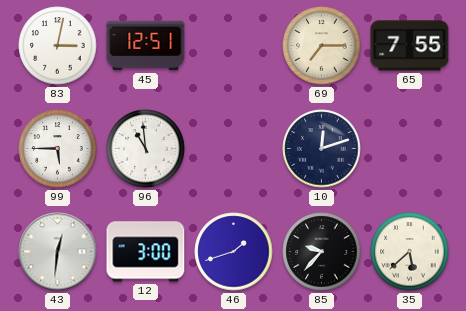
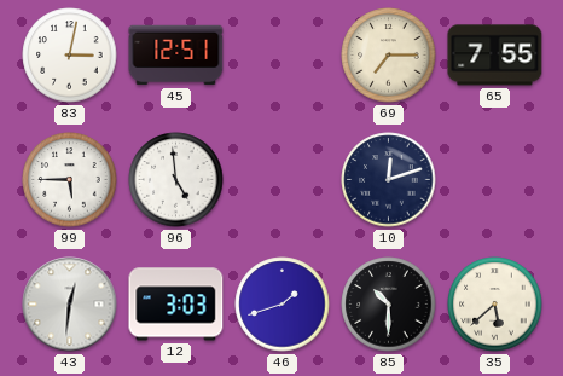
96: 10:59 -> 4:59
12: 3:00 -> 3:03
85: 9:37 -> 10:30
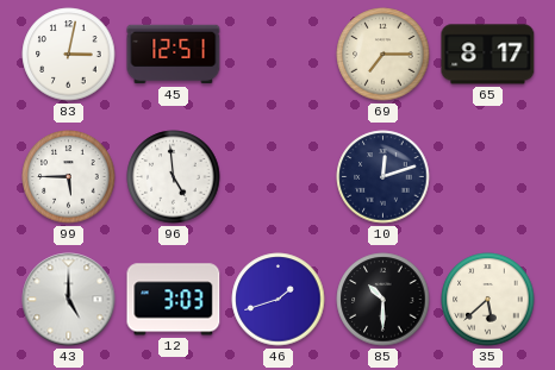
65: 7:55 -> 8:17
43: 12:31 -> 5:00
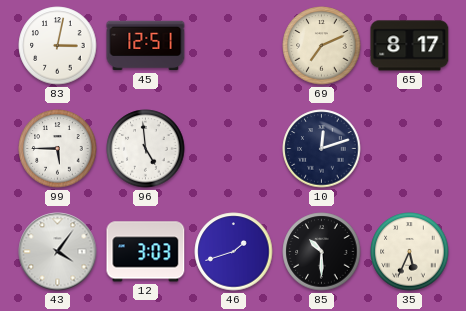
69: 7:15 -> 7:11
43: 5:00 -> 4:06
35: 5:38 -> 5:34
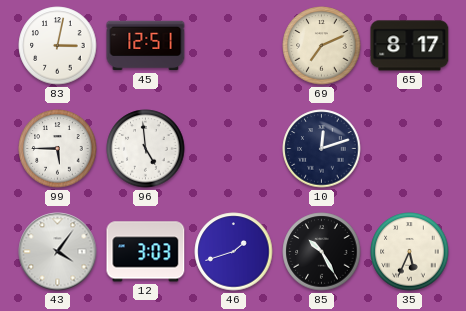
85: 10:30 -> 10:25
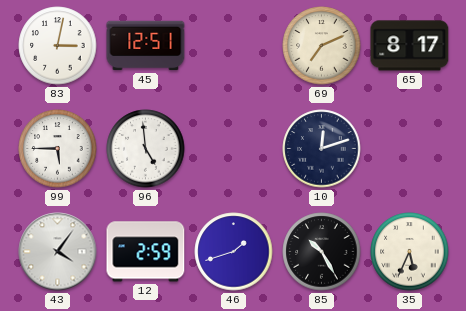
12: 3:03 -> 2:59
